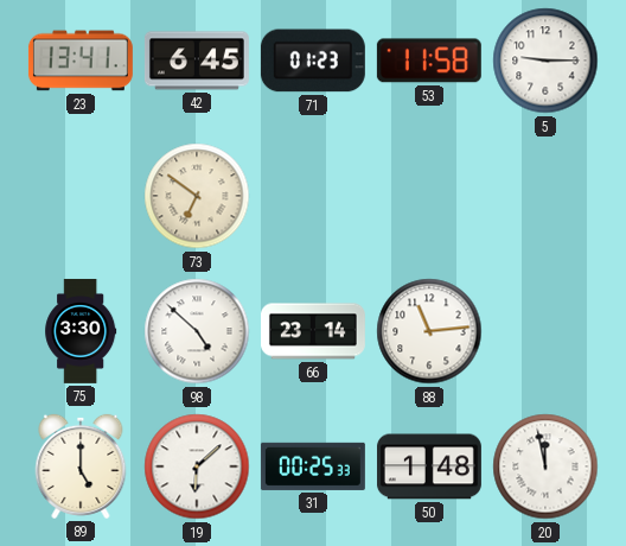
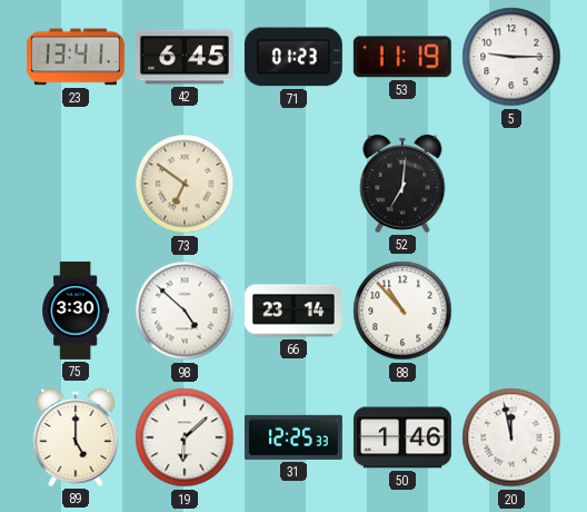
53: 11:58 -> 11:19
52: none -> 7:01
88: 11:14 -> 10:53
31: 00:25 -> 12:25
50: 1:48 -> 1:46
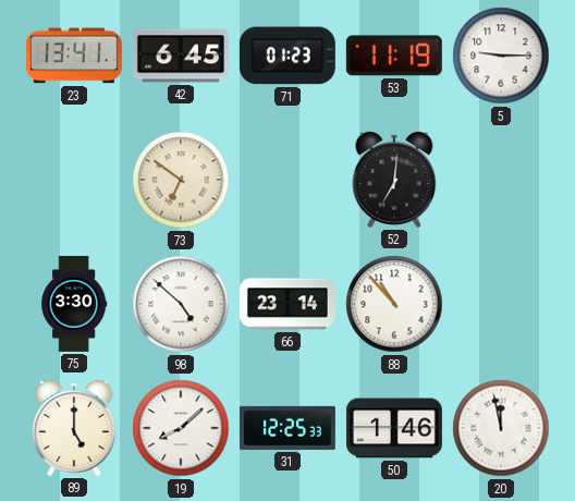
19: 6:08 -> 8:08
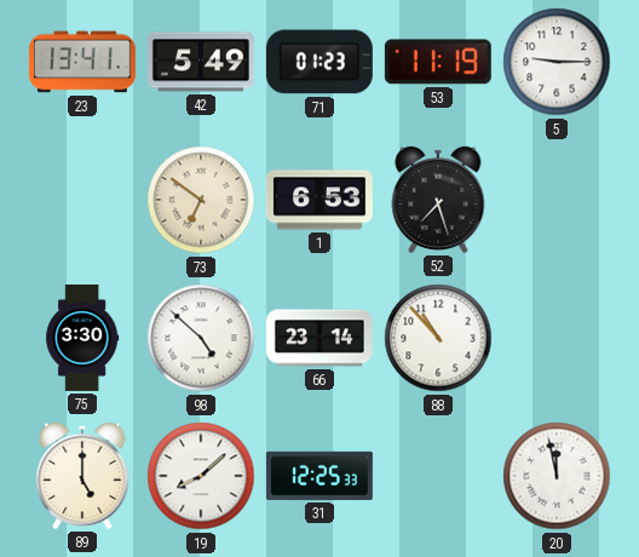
42: 6:45 -> 5:49
1: none -> 6:53
52: 7:01 -> 7:27
50: 1:46 -> none
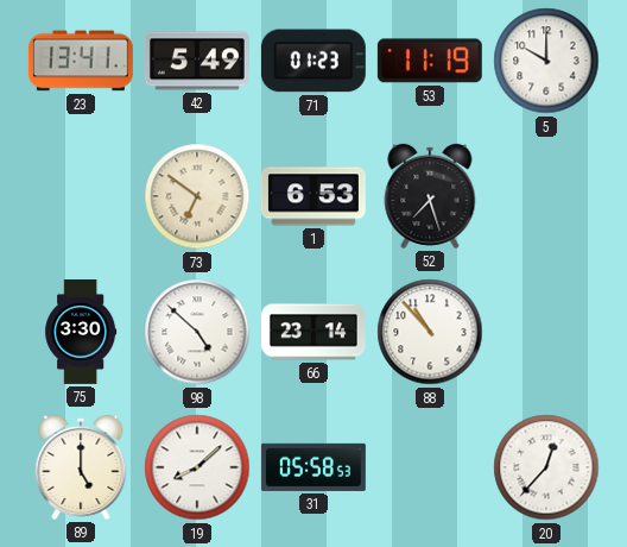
5: 9:15 -> 10:00
31: 12:25 -> 05:58
20: 11:58 -> 12:37
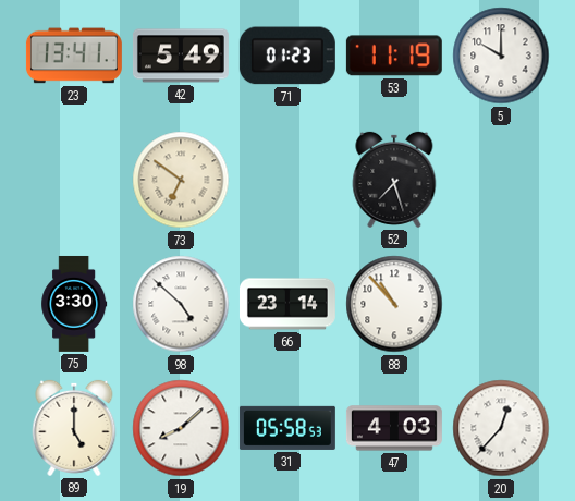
1: 6:53 -> none
47: none -> 4:03
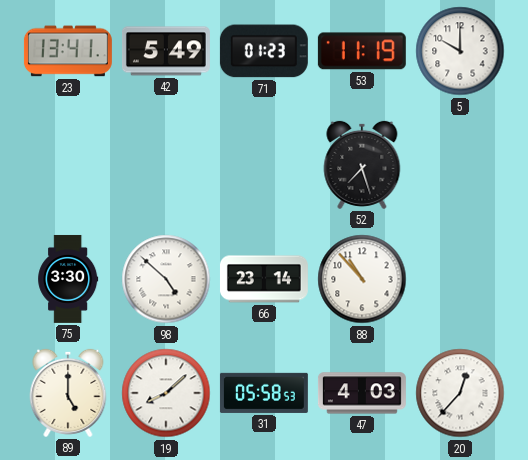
73: 6:51 -> none
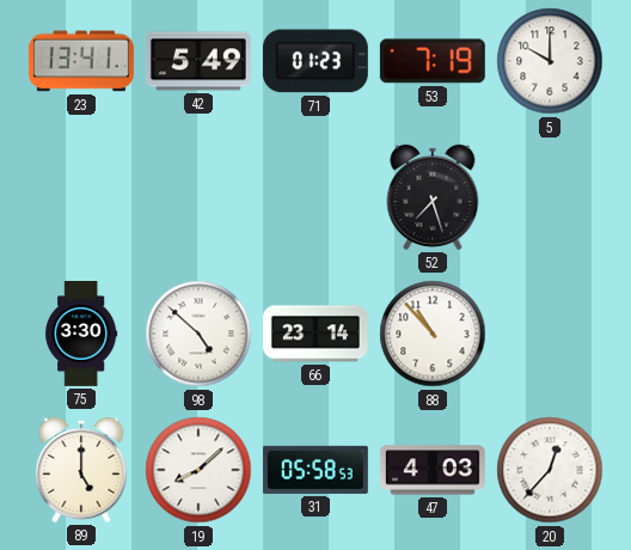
53: 11:19 -> 7:19
